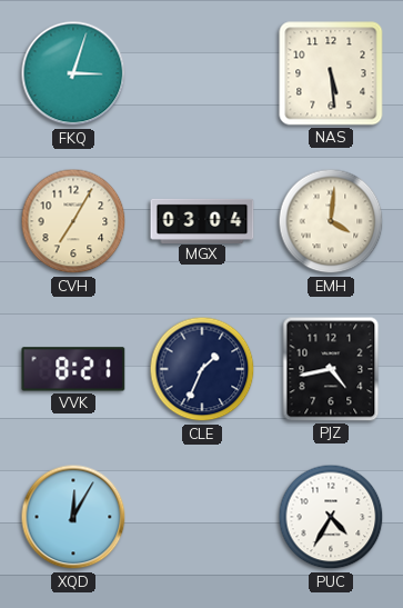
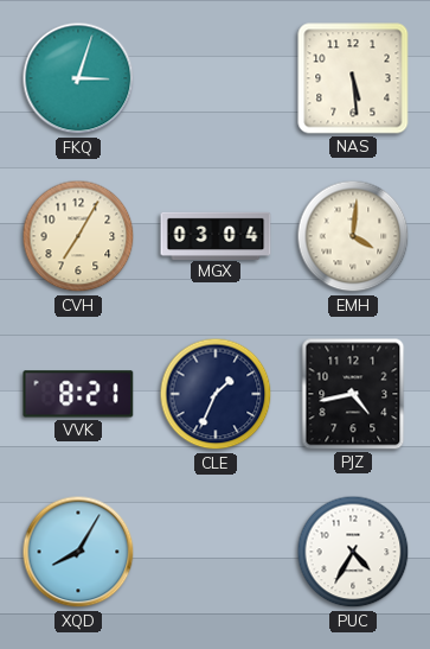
XQD: 12:05 -> 8:05
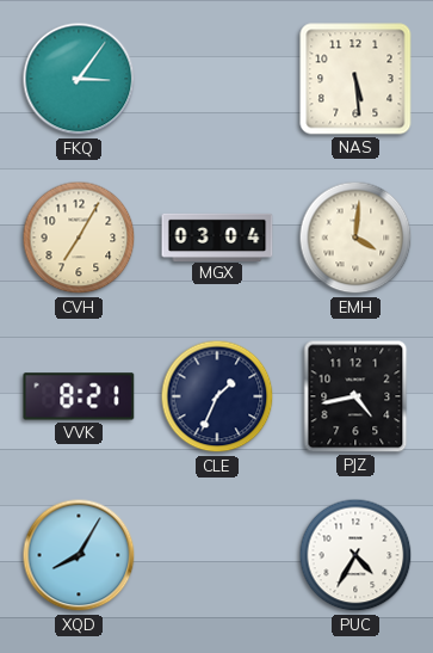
FKQ: 3:03 -> 3:06
